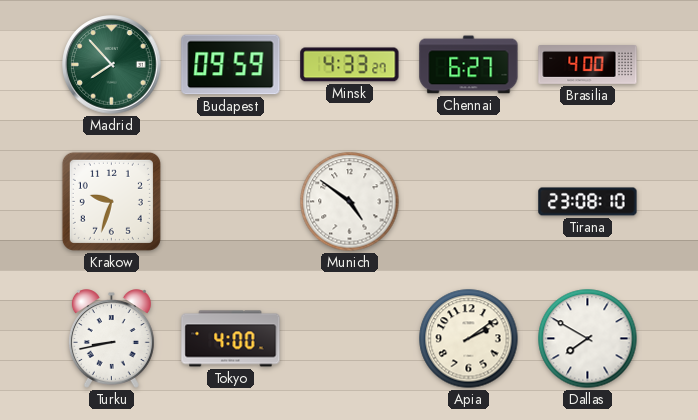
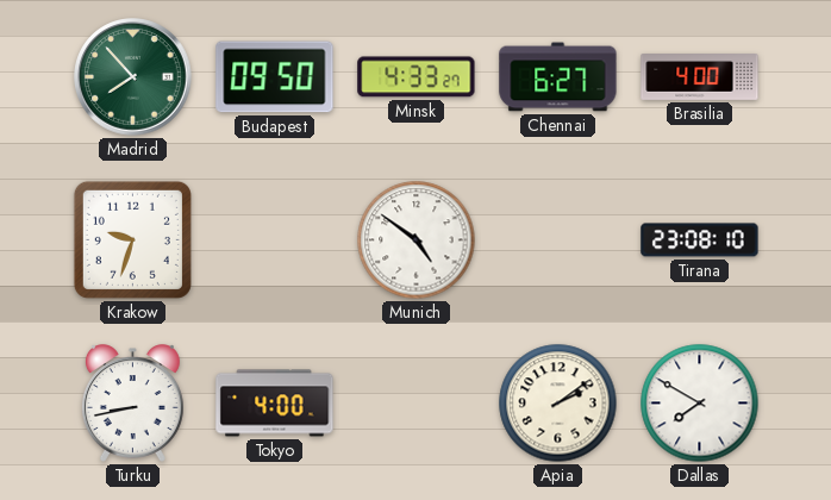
Budapest: 09:59 -> 09:50
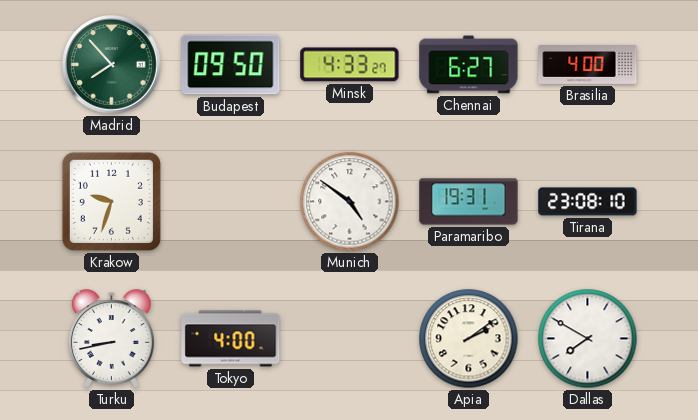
Paramaribo: none -> 19:31
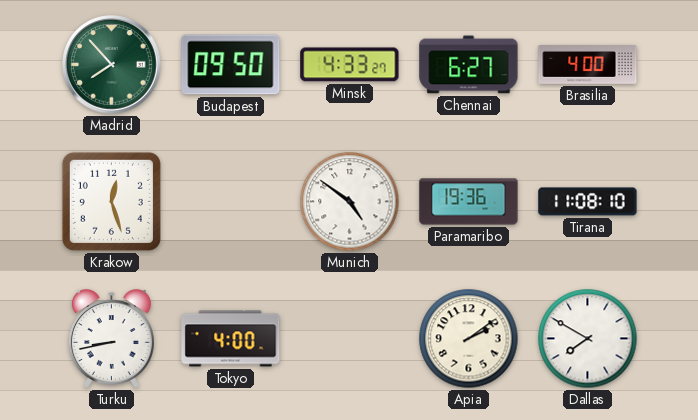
Krakow: 9:33 -> 12:27
Paramaribo: 19:31 -> 19:36
Tirana: 23:08 -> 11:08
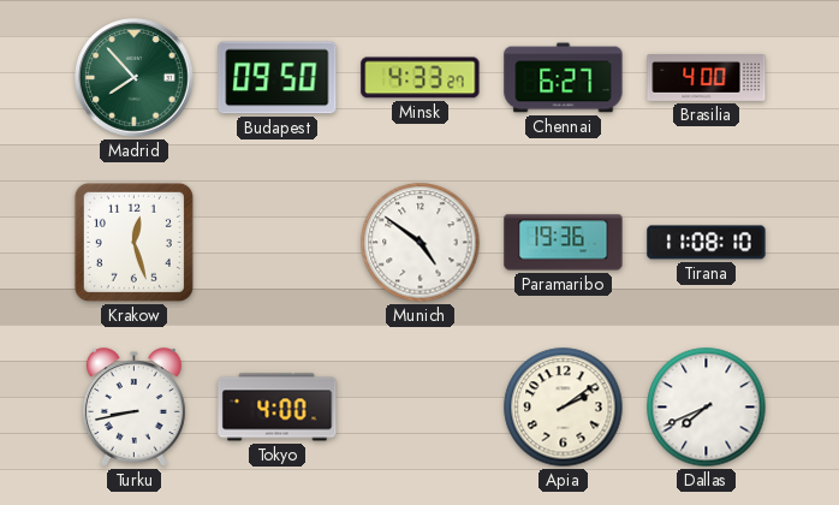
Dallas: 7:50 -> 7:41
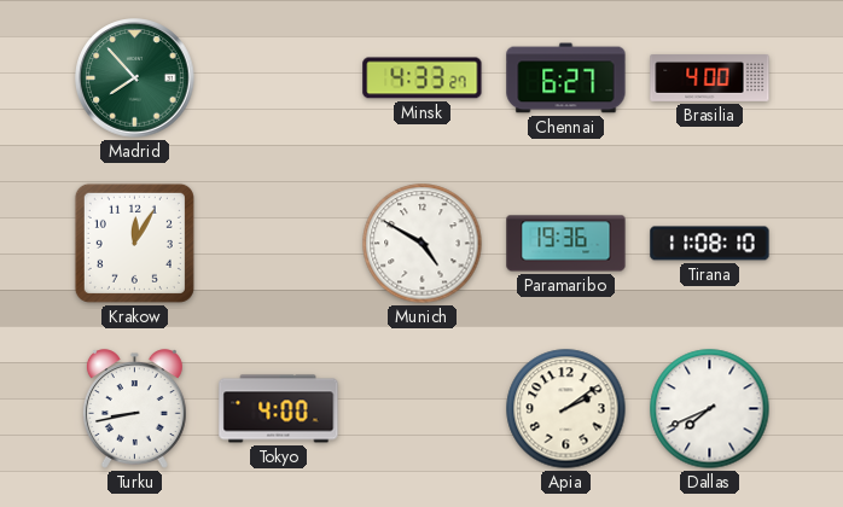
Budapest: 09:50 -> none
Krakow: 12:27 -> 12:05
Munich: 4:51 -> 4:50
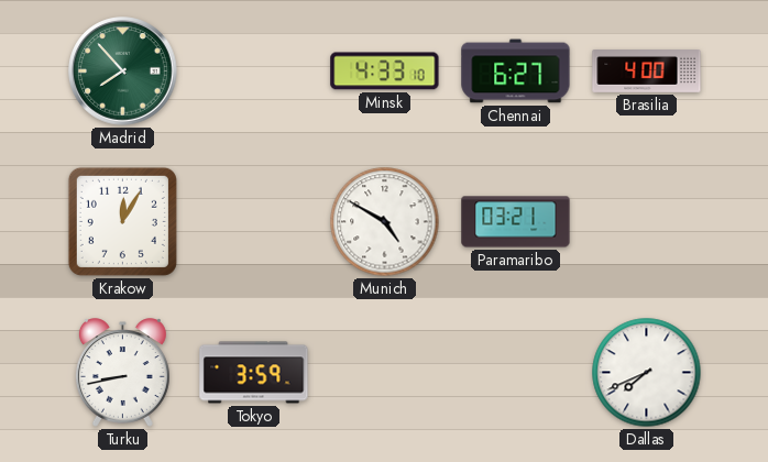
Minsk: 4:33:27 -> 4:33:10
Paramaribo: 19:36 -> 03:21
Tirana: 11:08 -> none
Tokyo: 4:00 -> 3:59
Apia: 2:09 -> none
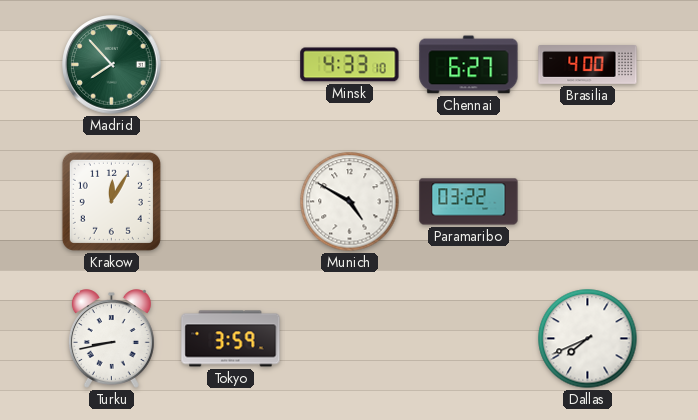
Paramaribo: 03:21 -> 03:22
